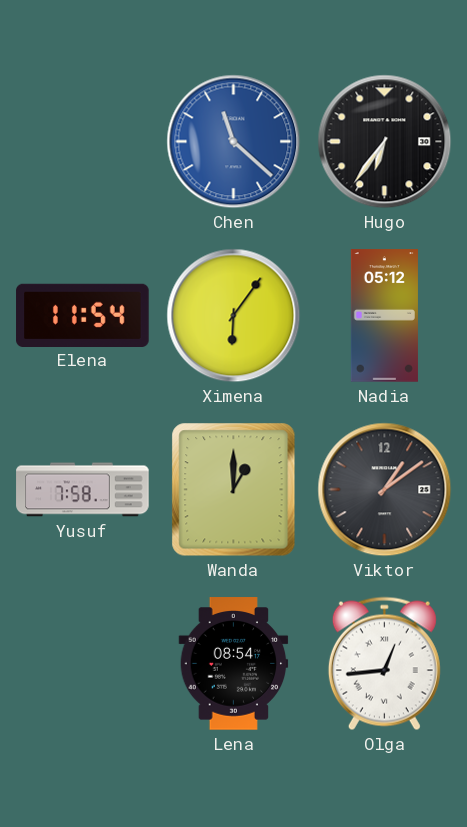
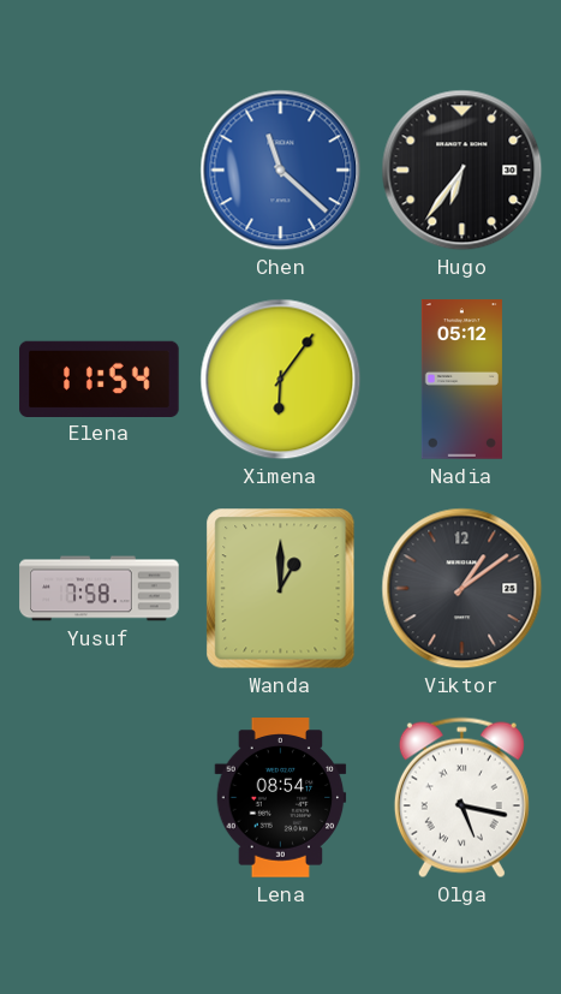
Olga: 12:44 -> 5:17
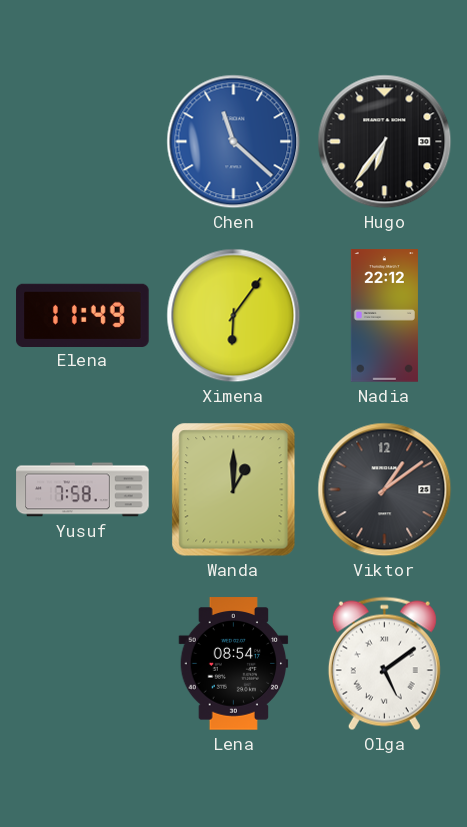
Elena: 11:54 -> 11:49
Nadia: 05:12 -> 22:12
Olga: 5:17 -> 5:09
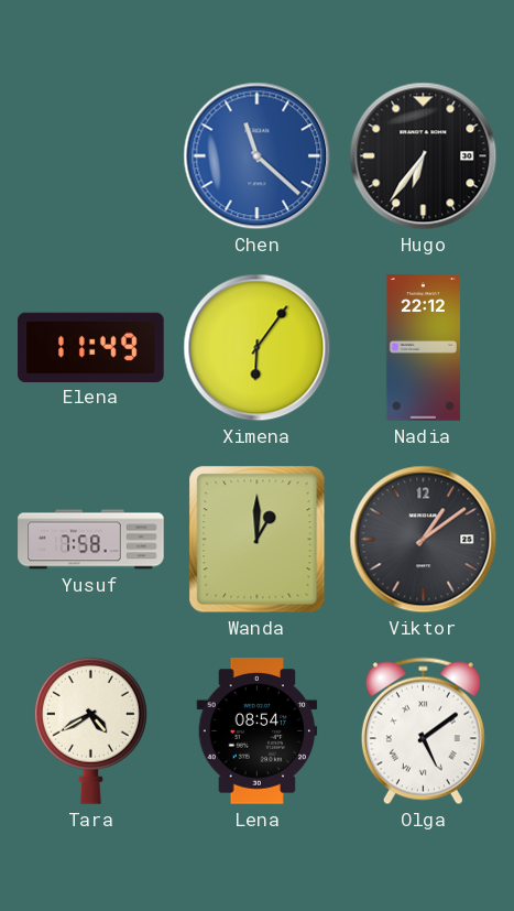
Tara: none -> 4:40
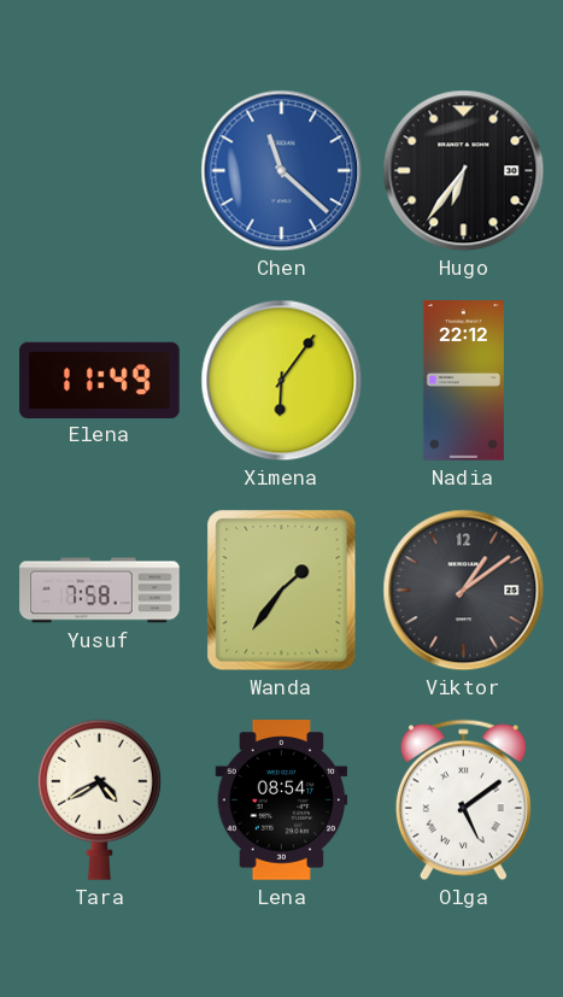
Wanda: 1:00 -> 1:36
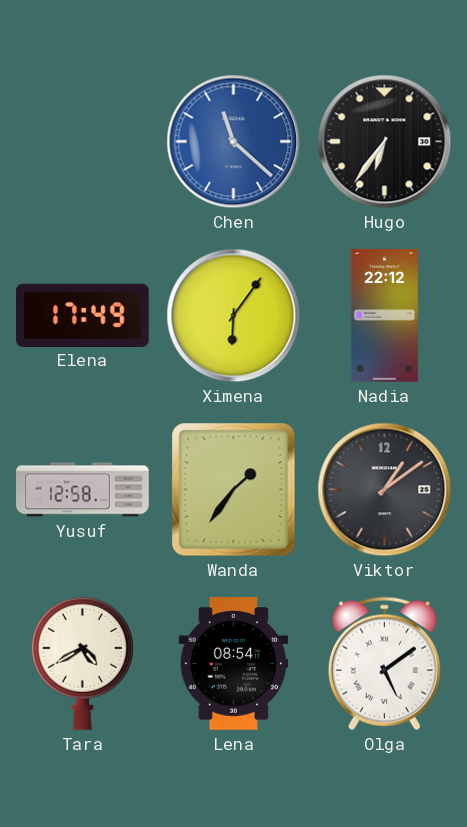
Elena: 11:49 -> 17:49
Yusuf: 7:58 -> 12:58
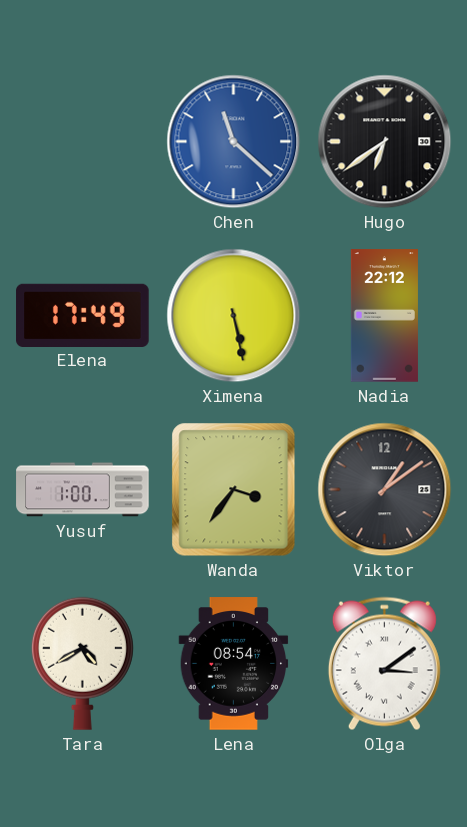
Hugo: 6:36 -> 6:39
Ximena: 6:06 -> 5:28
Yusuf: 12:58 -> 1:00
Wanda: 1:36 -> 3:36
Olga: 5:09 -> 3:09
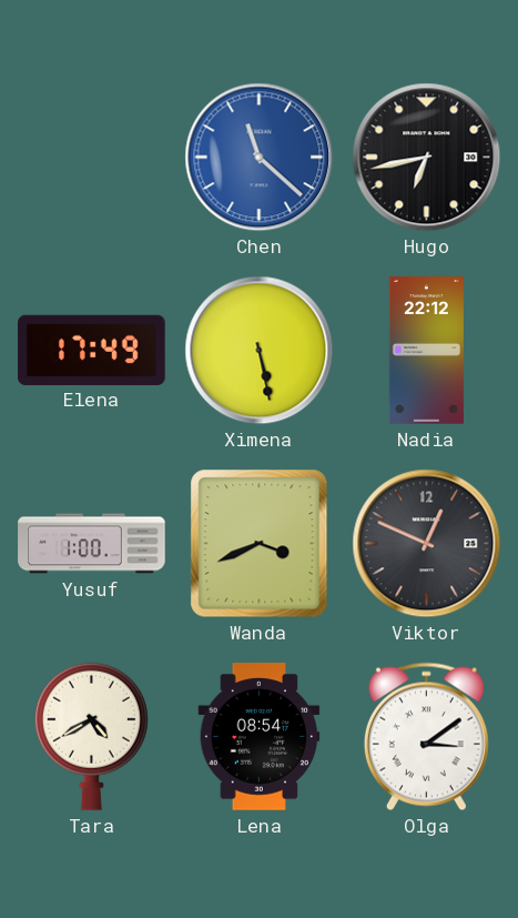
Hugo: 6:39 -> 6:43
Wanda: 3:36 -> 3:41
Viktor: 1:09 -> 12:49
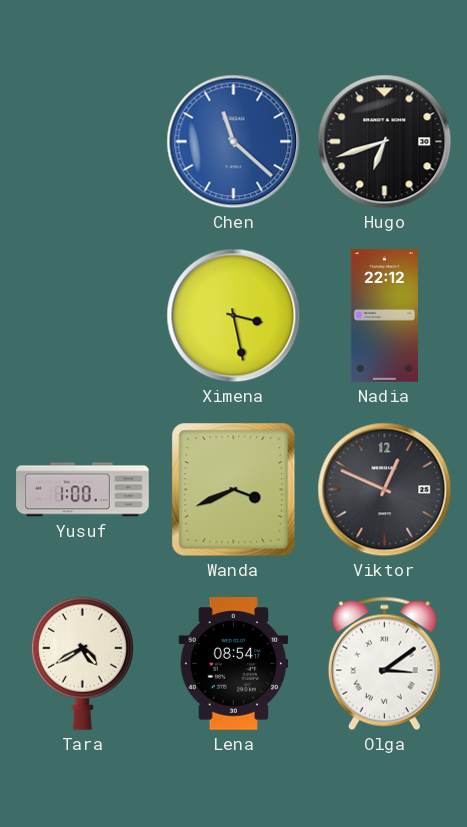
Hugo: 6:43 -> 6:42
Elena: 17:49 -> none
Ximena: 5:28 -> 3:28
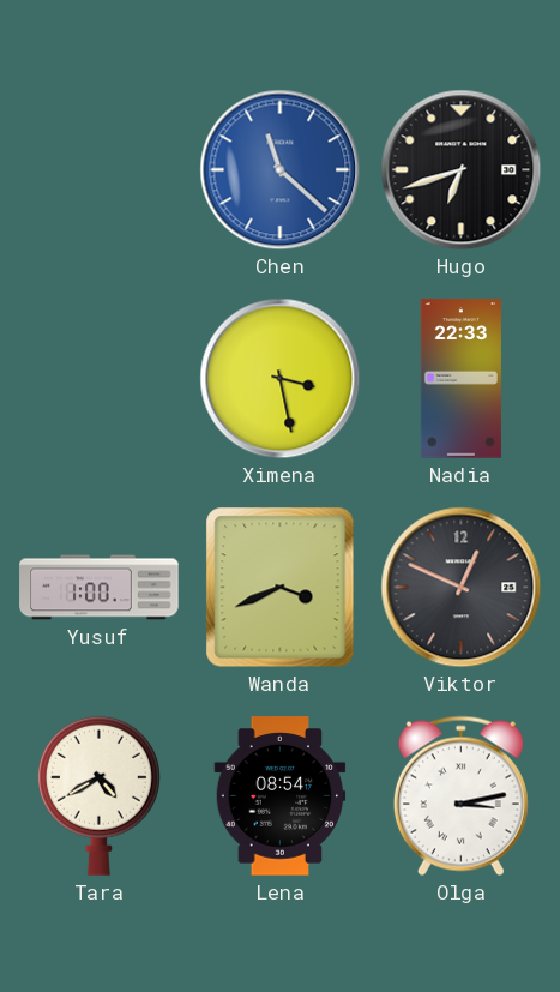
Nadia: 22:12 -> 22:33
Olga: 3:09 -> 3:13
